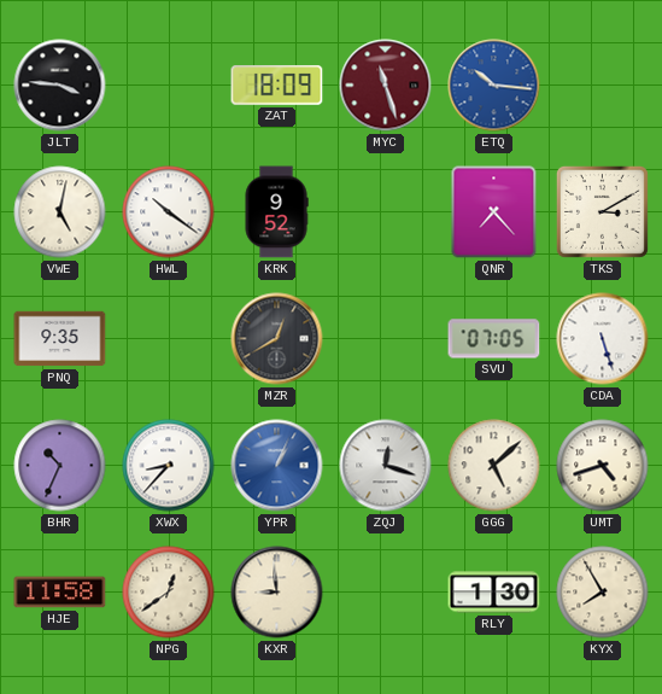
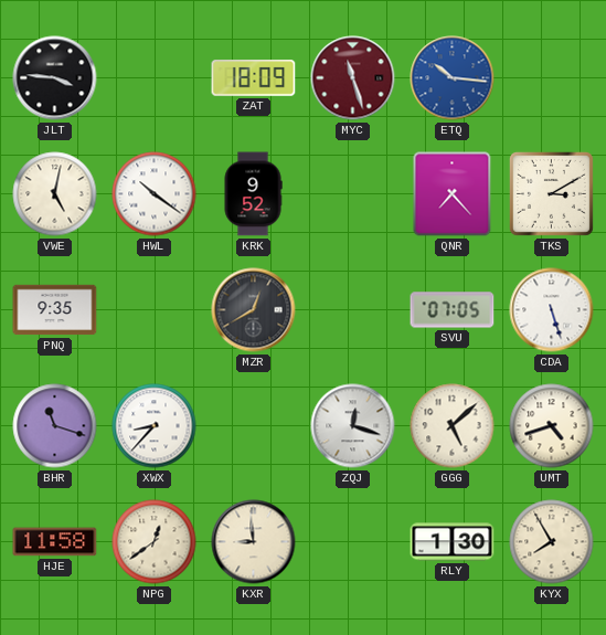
BHR: 10:34 -> 11:18
YPR: 1:04 -> none
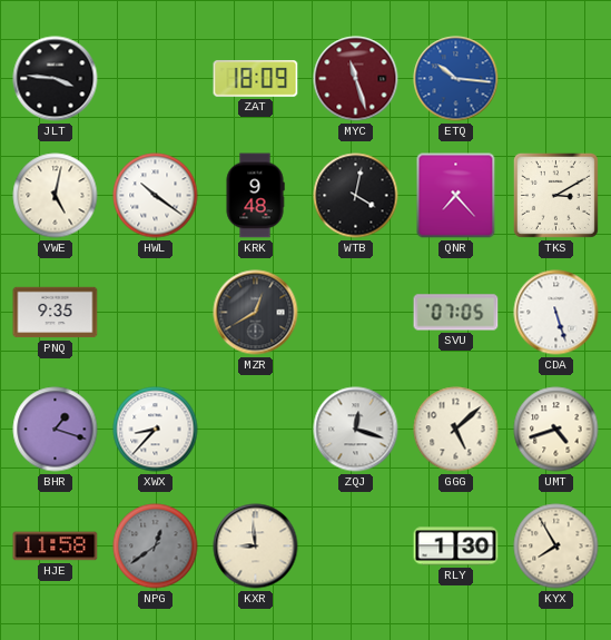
KRK: 9:52 -> 9:48
WTB: none -> 4:02
BHR: 11:18 -> 1:18
NPG dial: cream -> grey
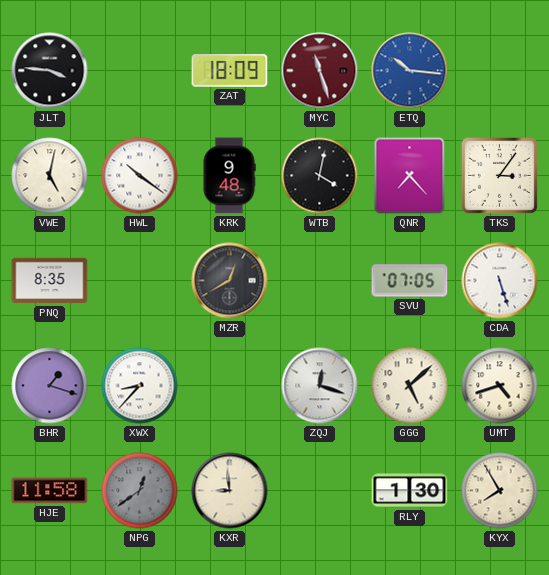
TKS: 3:10 -> 3:06
PNQ: 9:35 -> 8:35
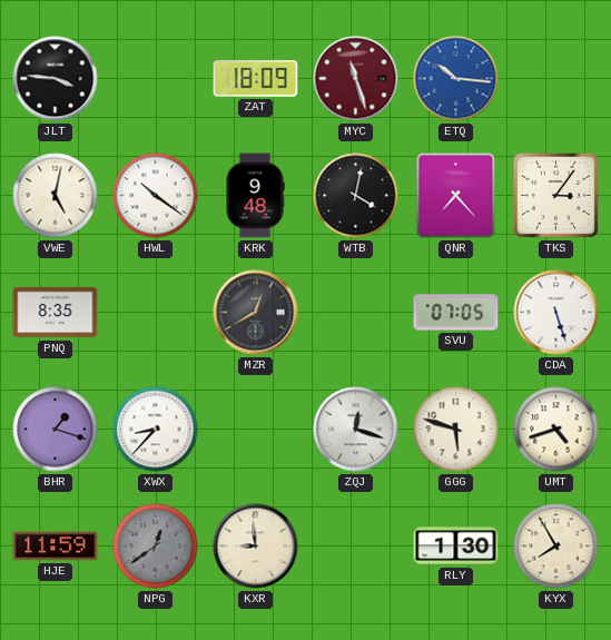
GGG: 5:08 -> 5:48
HJE: 11:58 -> 11:59
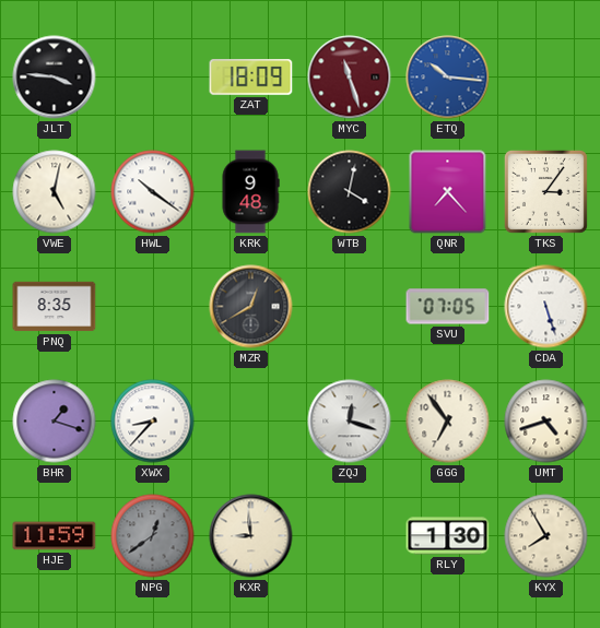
GGG: 5:48 -> 6:54
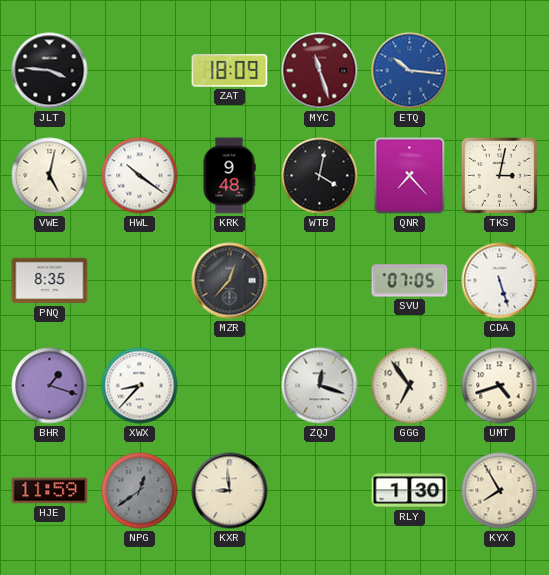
TKS: 3:06 -> 3:02
MZR: 12:40 -> 12:37
